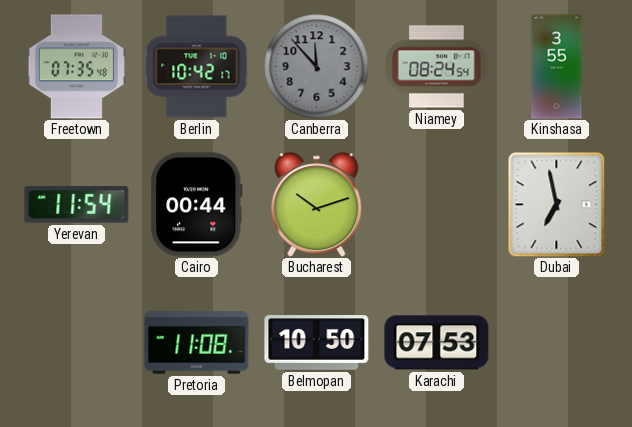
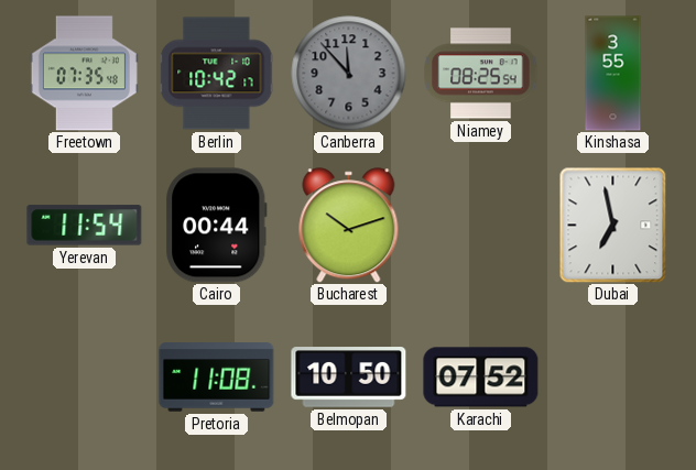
Niamey: 08:24 -> 08:25
Karachi: 07:53 -> 07:52
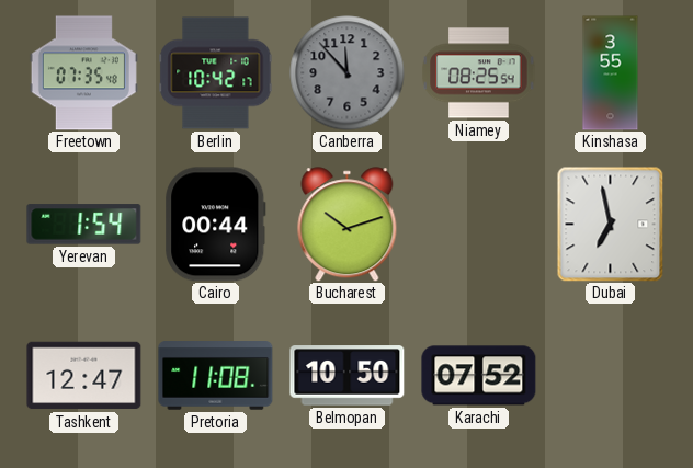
Yerevan: 11:54 -> 1:54
Tashkent: none -> 12:47
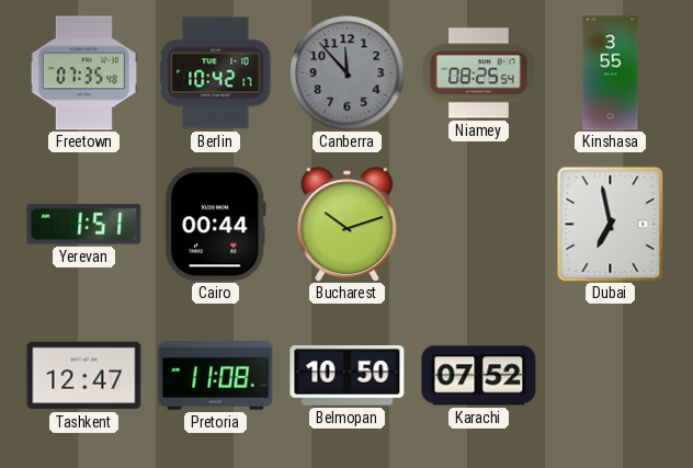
Yerevan: 1:54 -> 1:51
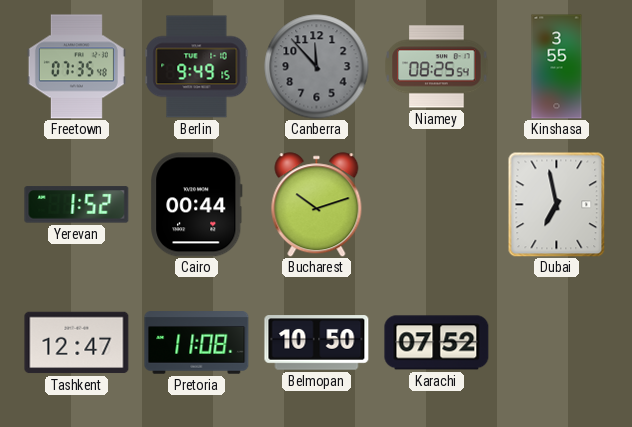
Berlin: 10:42 -> 9:49
Yerevan: 1:51 -> 1:52
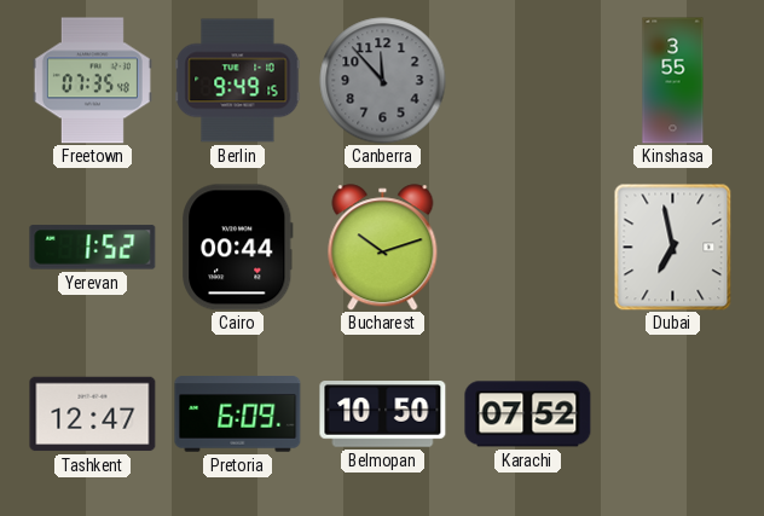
Niamey: 08:25 -> none
Pretoria: 11:08 -> 6:09
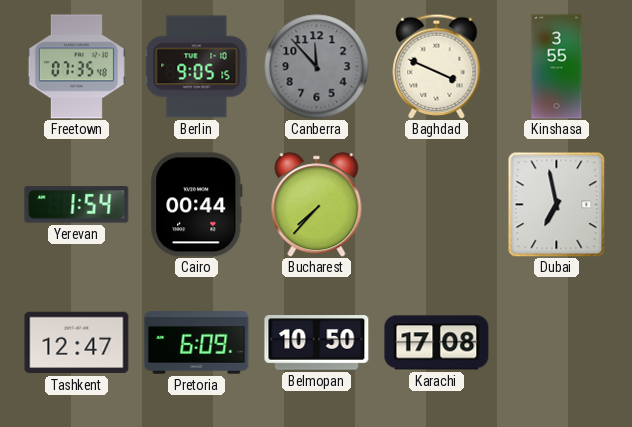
Berlin: 9:49 -> 9:05
Baghdad: none -> 3:49
Yerevan: 1:52 -> 1:54
Bucharest: 10:12 -> 7:37
Karachi: 07:52 -> 17:08
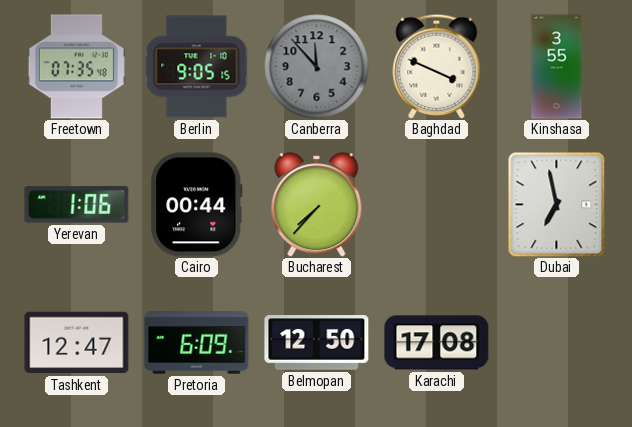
Yerevan: 1:54 -> 1:06
Belmopan: 10:50 -> 12:50
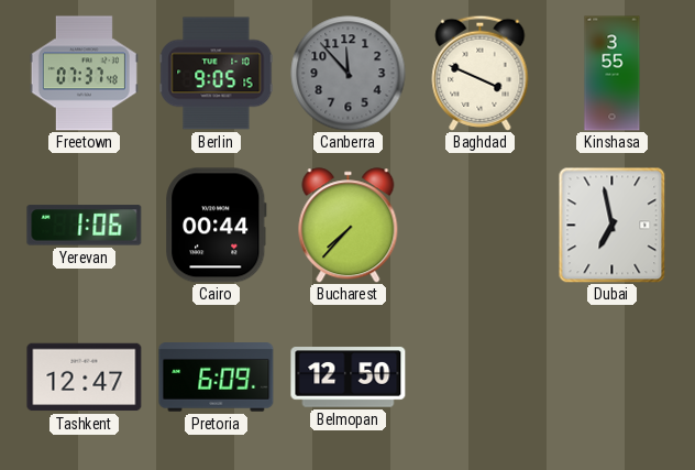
Freetown: 07:35 -> 07:37
Karachi: 17:08 -> none
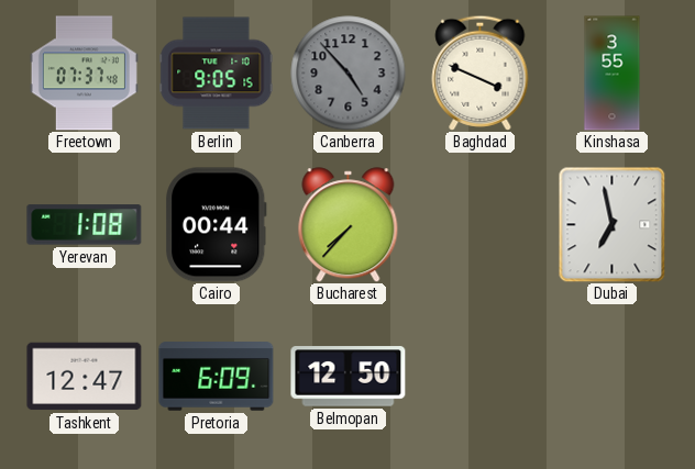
Canberra: 11:53 -> 4:53
Yerevan: 1:06 -> 1:08
